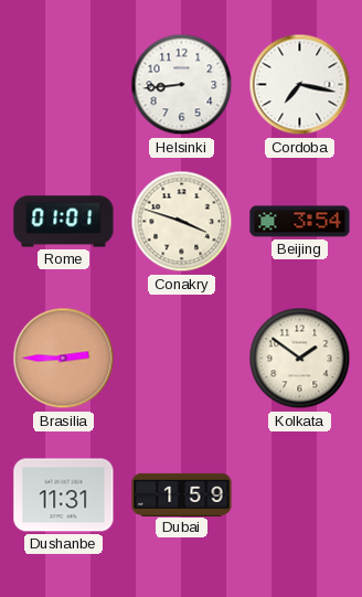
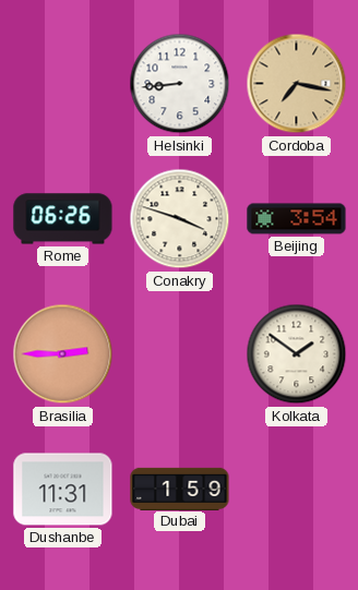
Cordoba dial: white -> champagne
Rome: 01:01 -> 06:26
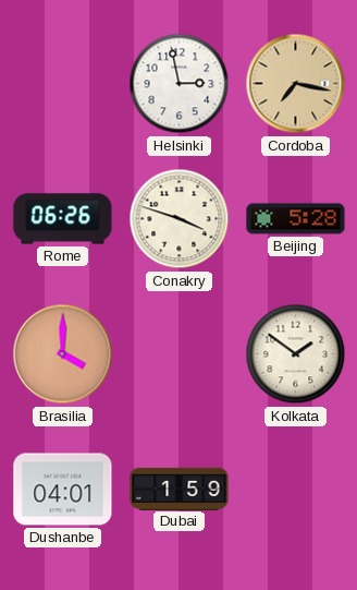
Helsinki: 8:44 -> 2:58
Beijing: 3:54 -> 5:28
Brasilia: 2:45 -> 4:00
Dushanbe: 11:31 -> 04:01
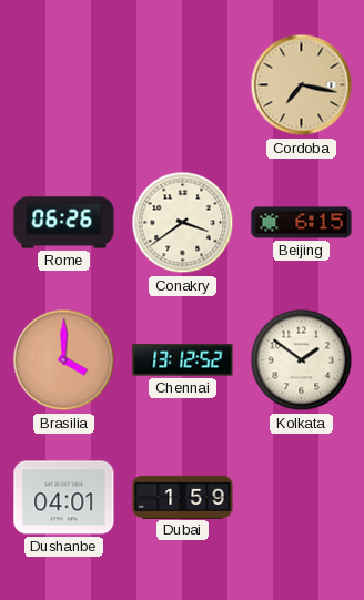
Helsinki: 2:58 -> none
Conakry: 3:48 -> 3:39
Beijing: 5:28 -> 6:15
Chennai: none -> 13:12
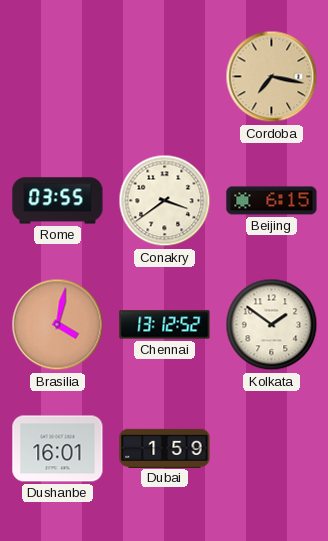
Rome: 06:26 -> 03:55
Brasilia: 4:00 -> 4:02
Dushanbe: 04:01 -> 16:01
